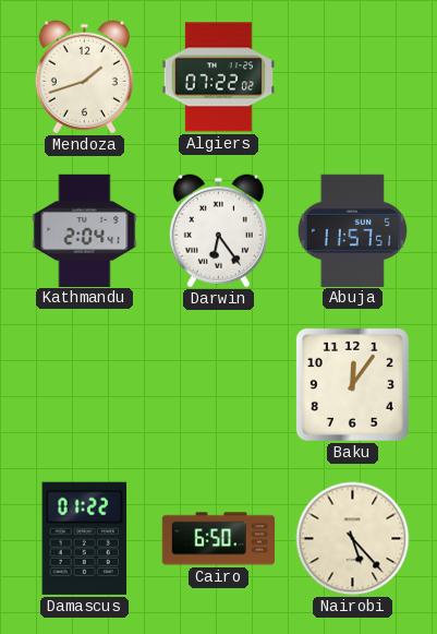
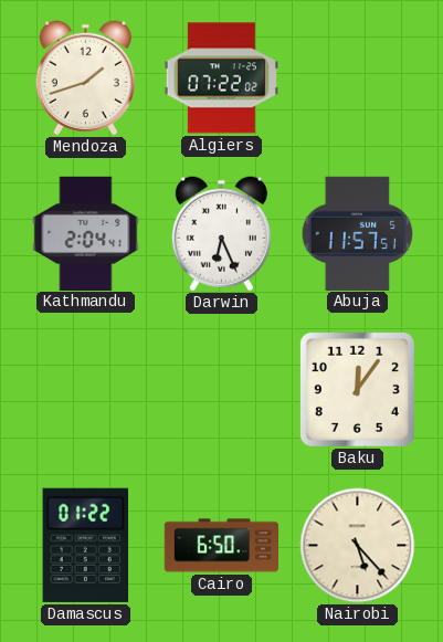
Darwin: 6:24 -> 6:26
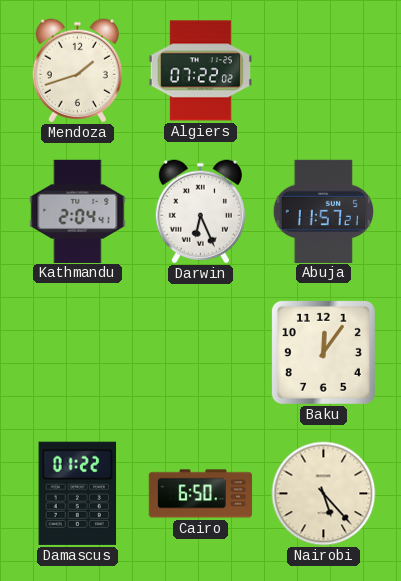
Abuja: 11:57:51 -> 11:57:21
